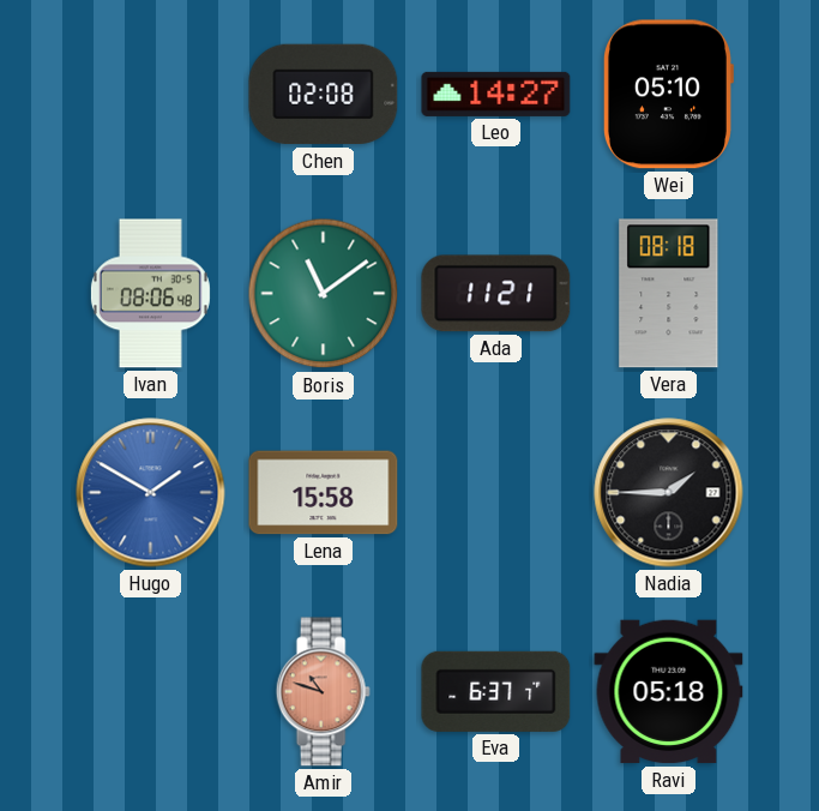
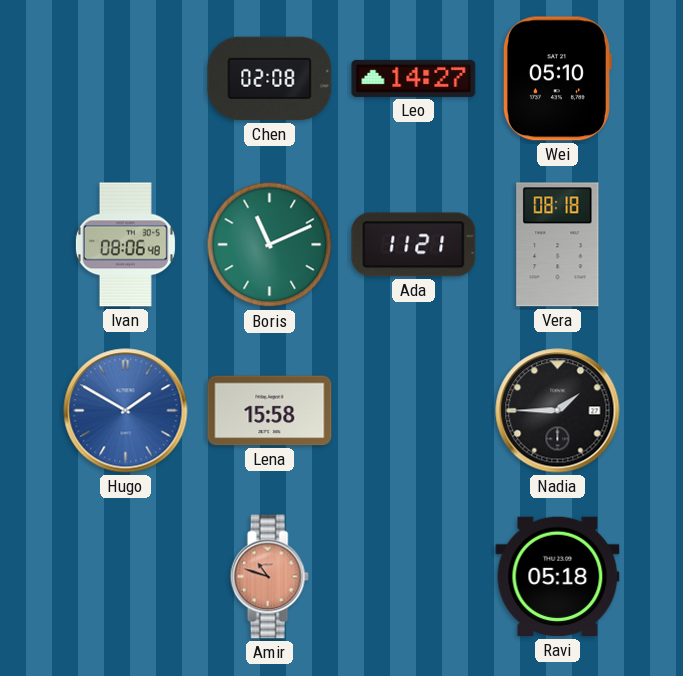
Boris: 11:09 -> 11:11
Eva: 6:37 -> none
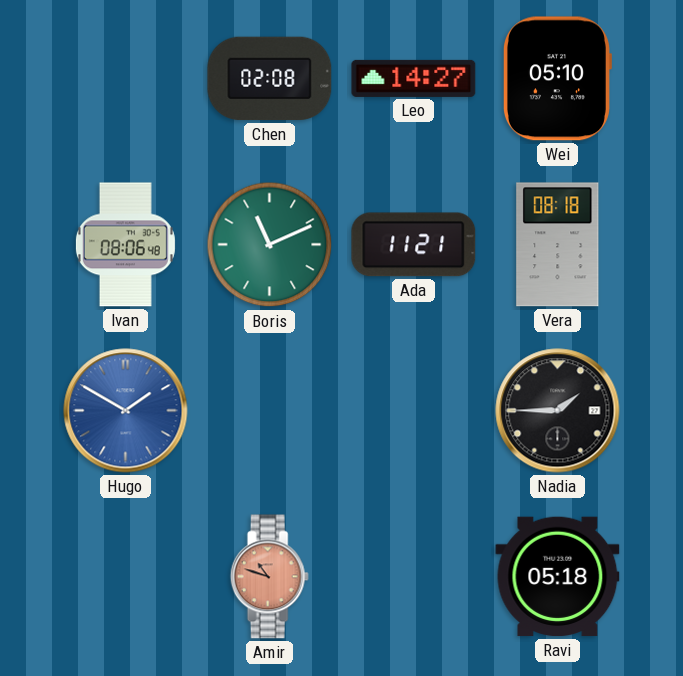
Lena: 15:58 -> none
